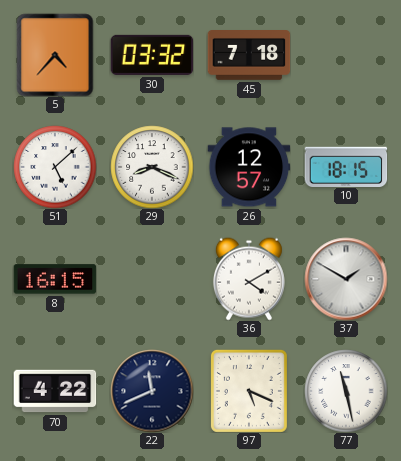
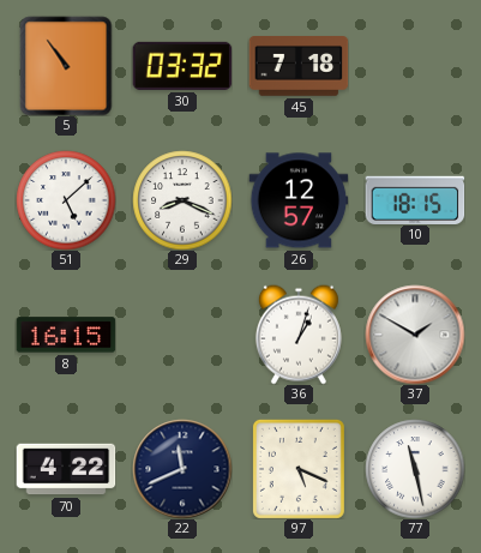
5: 4:37 -> 10:54
36: 4:10 -> 1:03
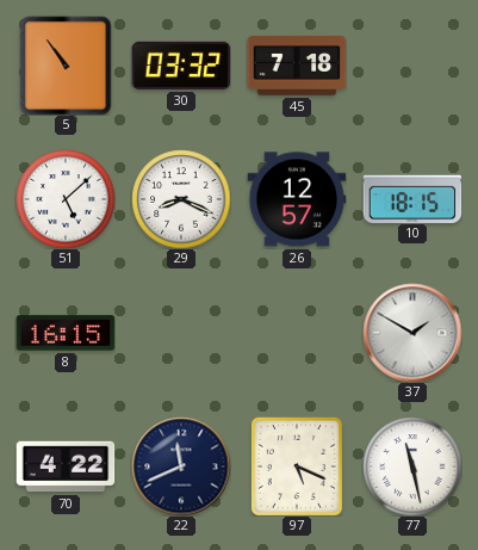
36: 1:03 -> none
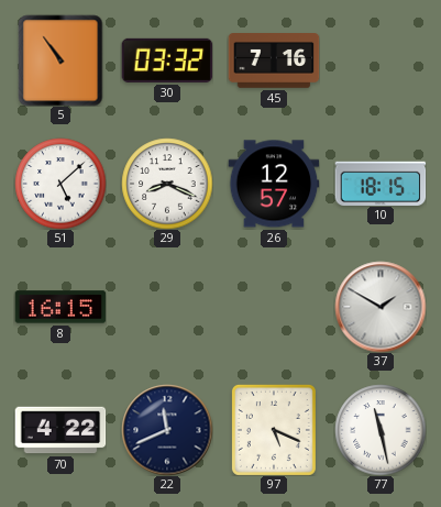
45: 7:18 -> 7:16
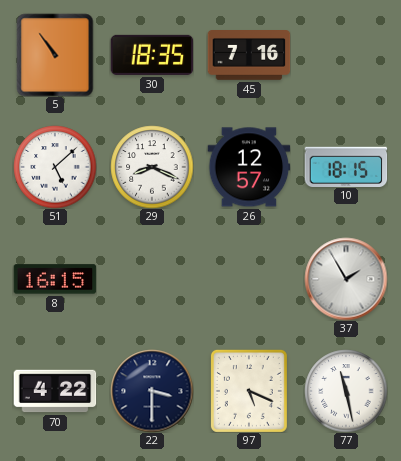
30: 03:32 -> 18:35
37: 1:50 -> 1:55
22: 11:41 -> 3:30
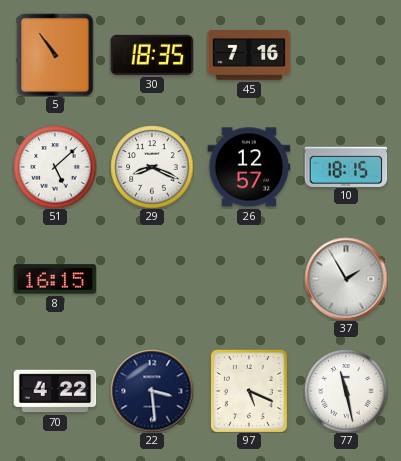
22: 3:30 -> 3:29
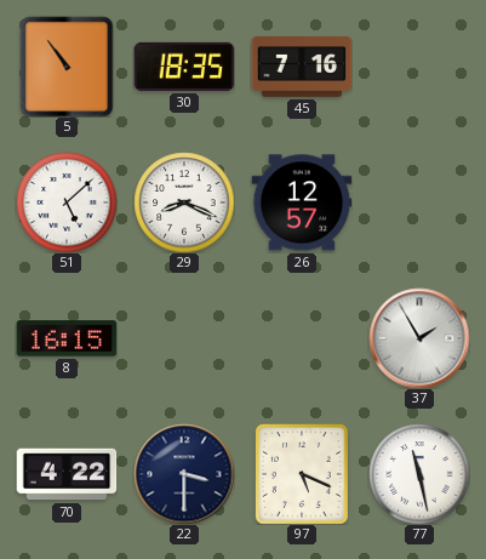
10: 18:15 -> none
22: 3:29 -> 3:30
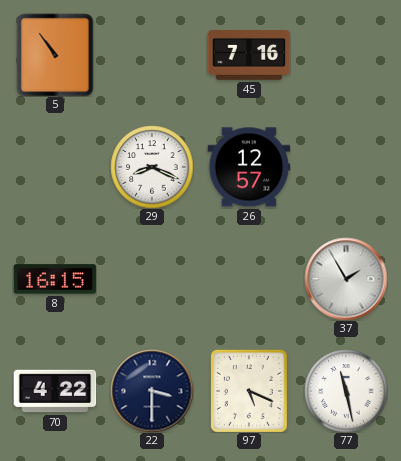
30: 18:35 -> none
51: 5:08 -> none
